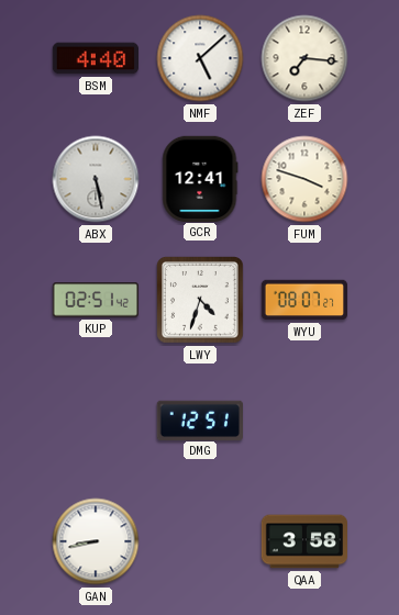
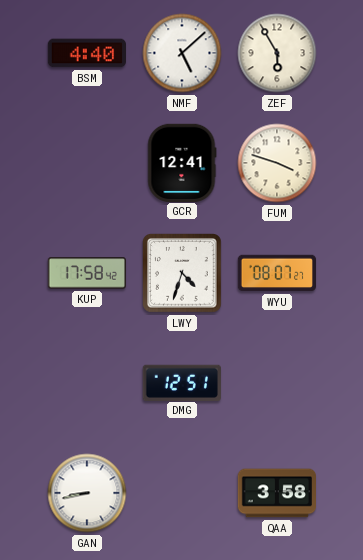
ZEF: 7:16 -> 5:55
ABX: 5:28 -> none
KUP: 02:51 -> 17:58
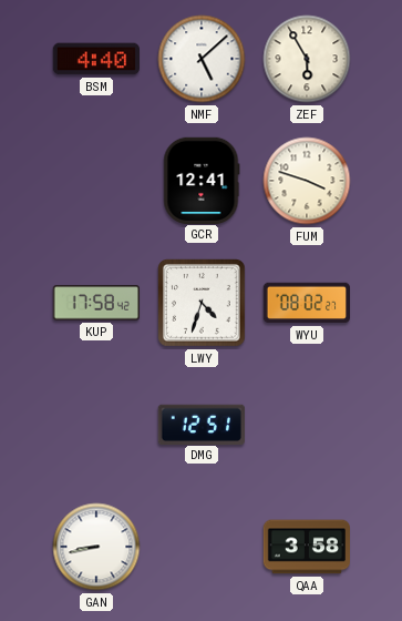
WYU: 08:07 -> 08:02
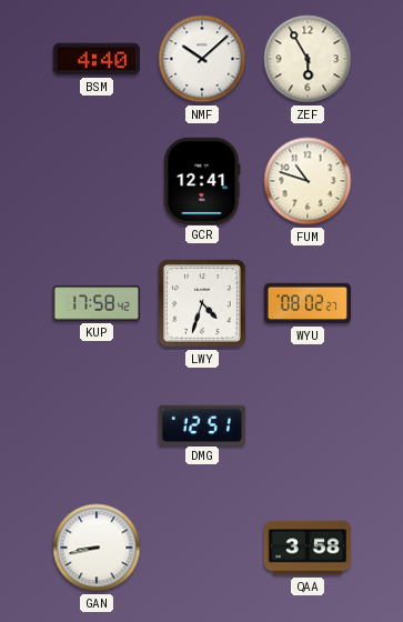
NMF: 5:08 -> 10:08
FUM: 3:48 -> 10:48
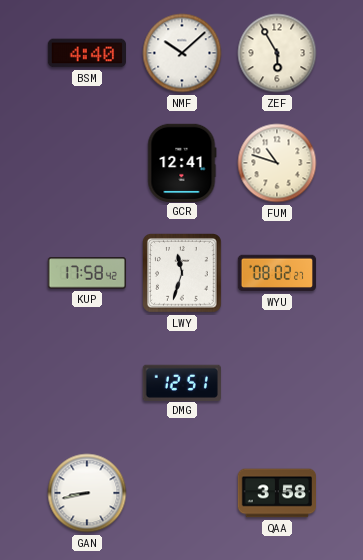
LWY: 4:33 -> 11:33
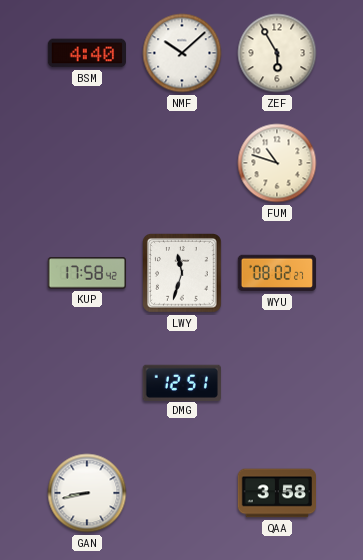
GCR: 12:41 -> none
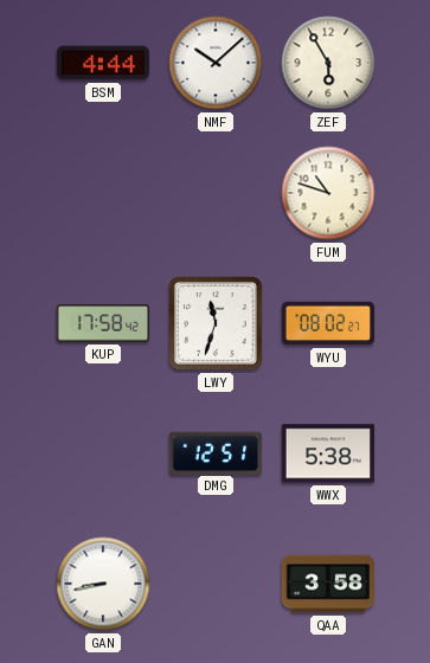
BSM: 4:40 -> 4:44
WWX: none -> 5:38
